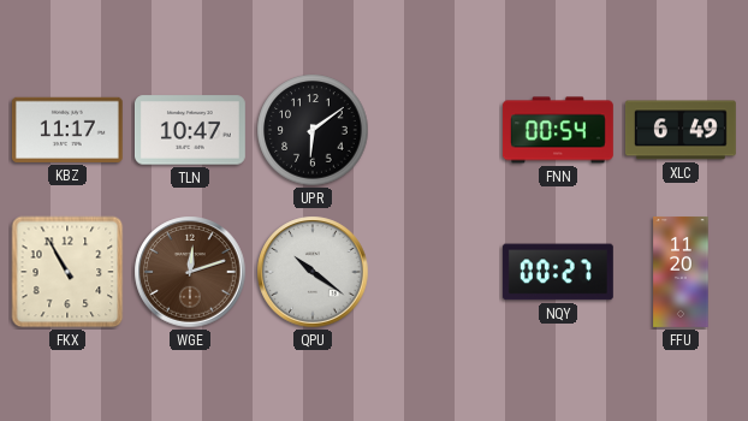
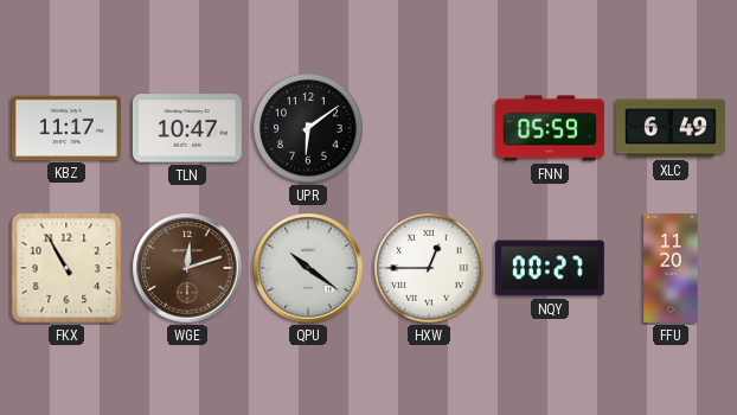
FNN: 00:54 -> 05:59
HXW: none -> 12:45
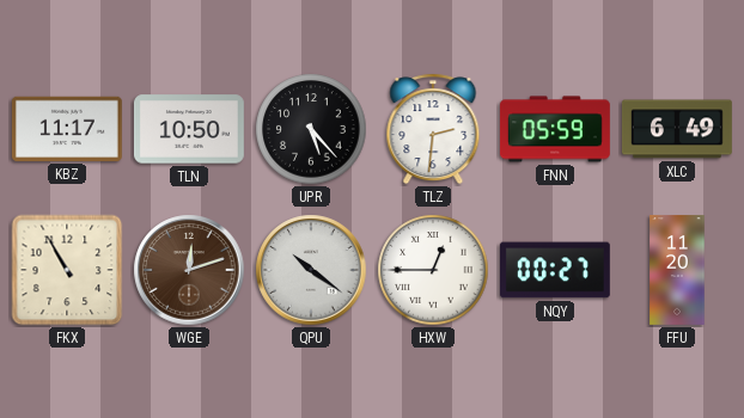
TLN: 10:47 -> 10:50
UPR: 6:09 -> 5:23
TLZ: none -> 2:31
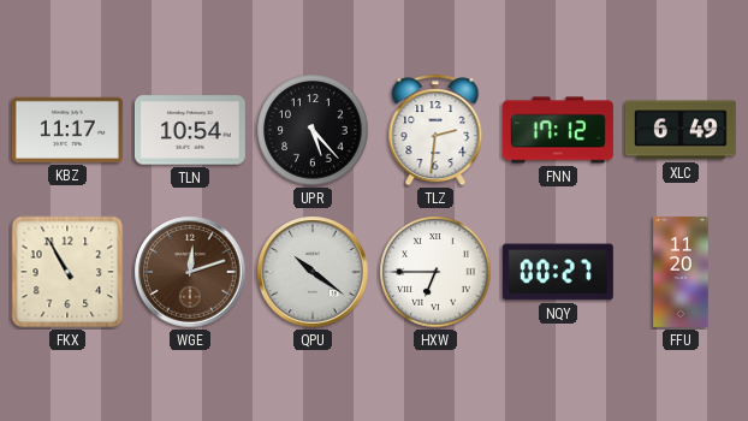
TLN: 10:50 -> 10:54
FNN: 05:59 -> 17:12
HXW: 12:45 -> 6:45
